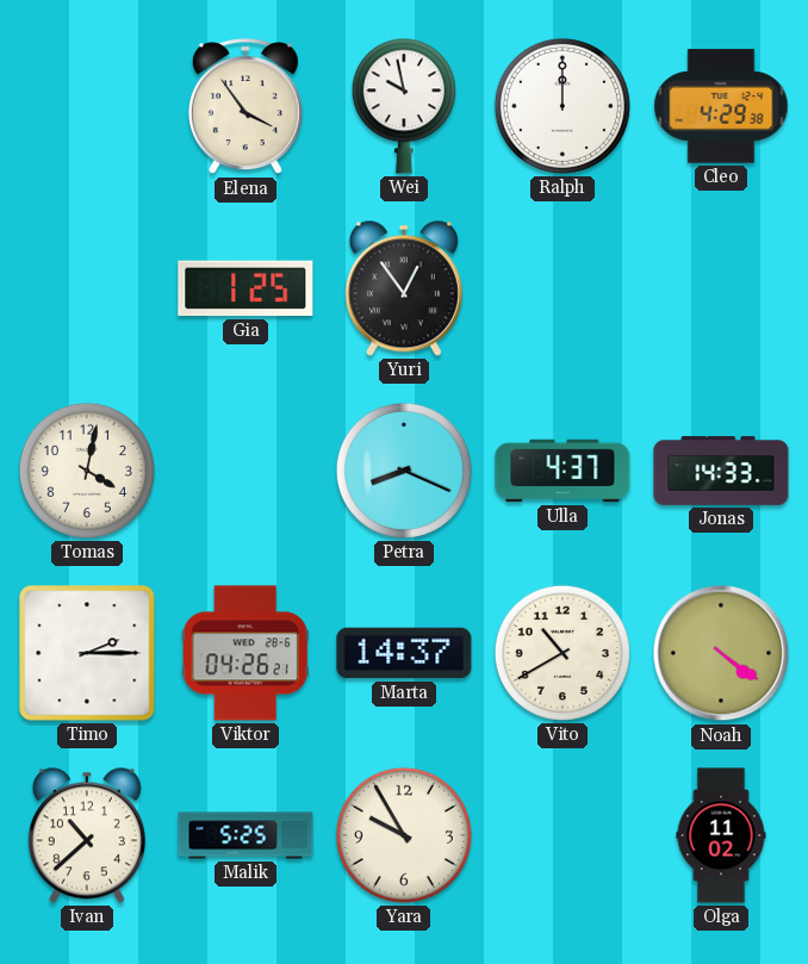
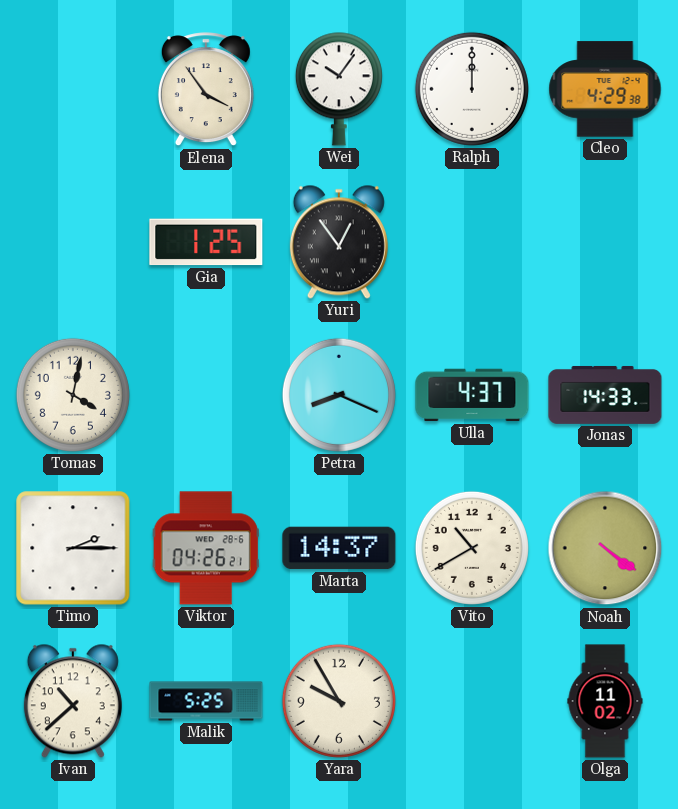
Wei: 9:58 -> 10:06
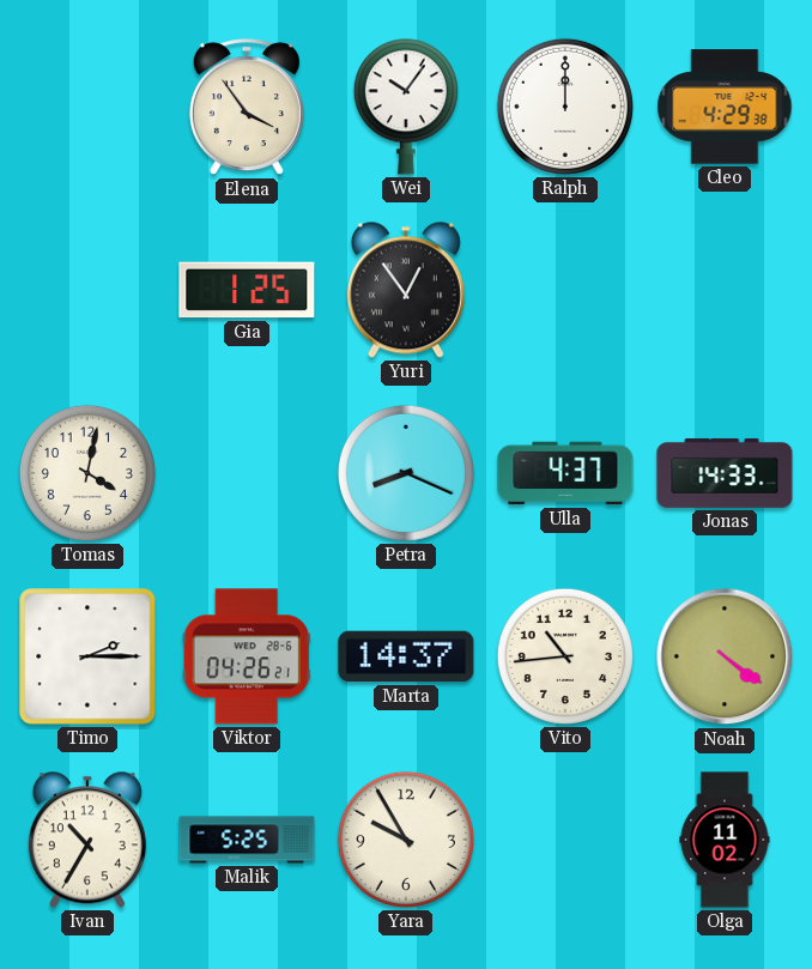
Vito: 10:40 -> 10:44
Ivan: 10:38 -> 10:35
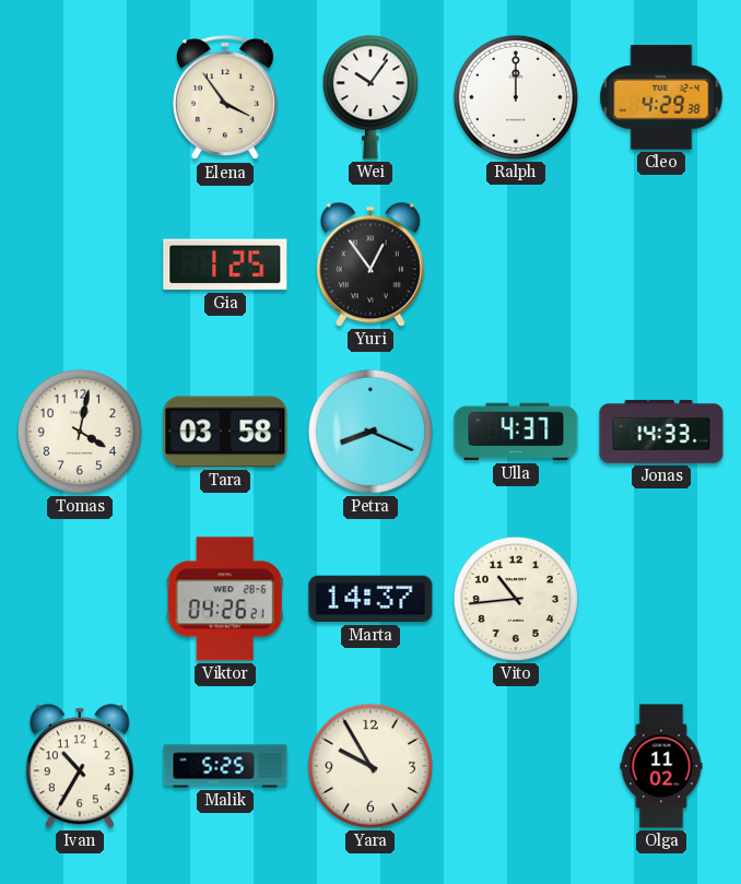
Tara: none -> 03:58
Timo: 2:15 -> none
Noah: 4:21 -> none
